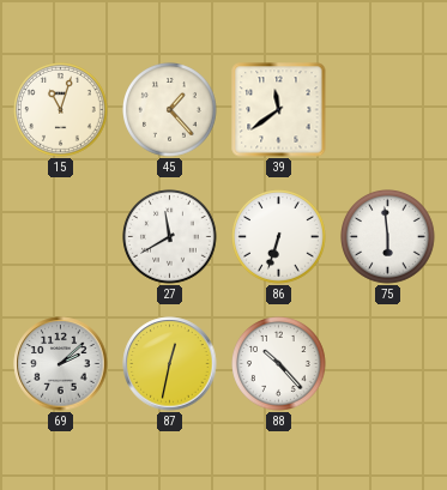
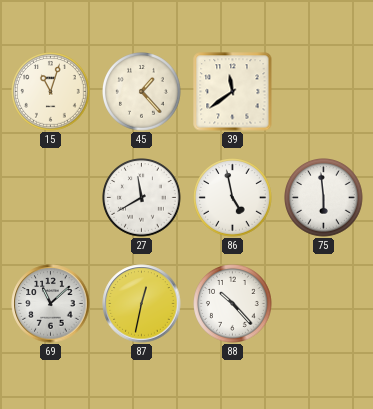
86: 6:33 -> 4:58
69: 2:08 -> 11:08
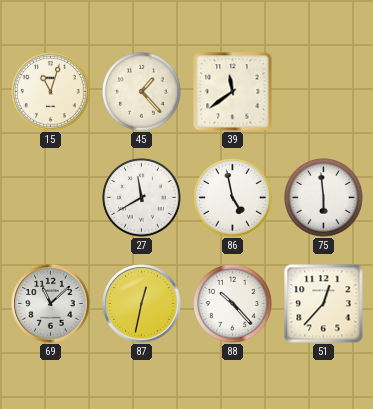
51: none -> 12:37
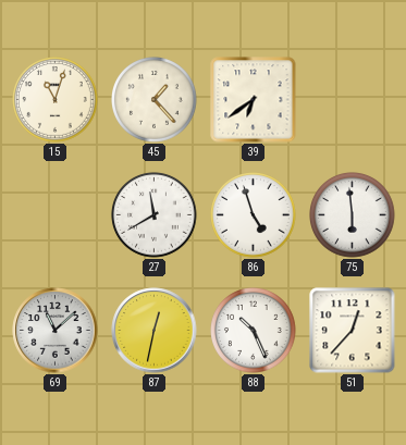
39: 11:39 -> 6:39
86: 4:58 -> 4:57
88: 10:23 -> 10:26
